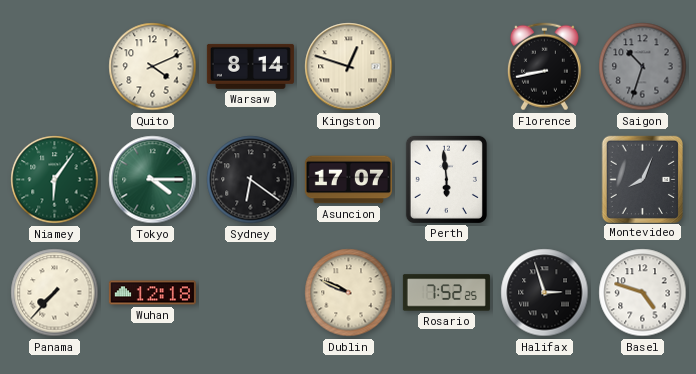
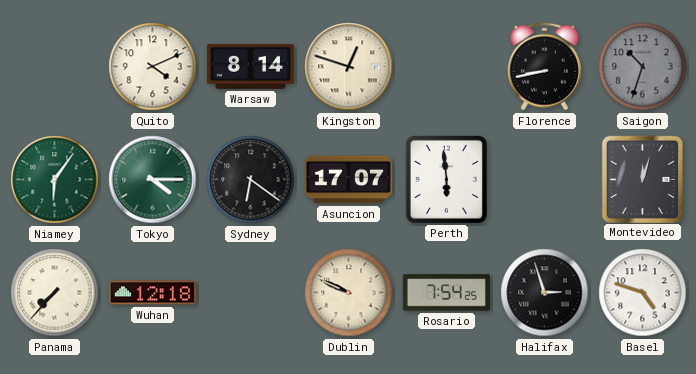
Montevideo: 8:04 -> 12:03
Rosario: 7:52 -> 7:54
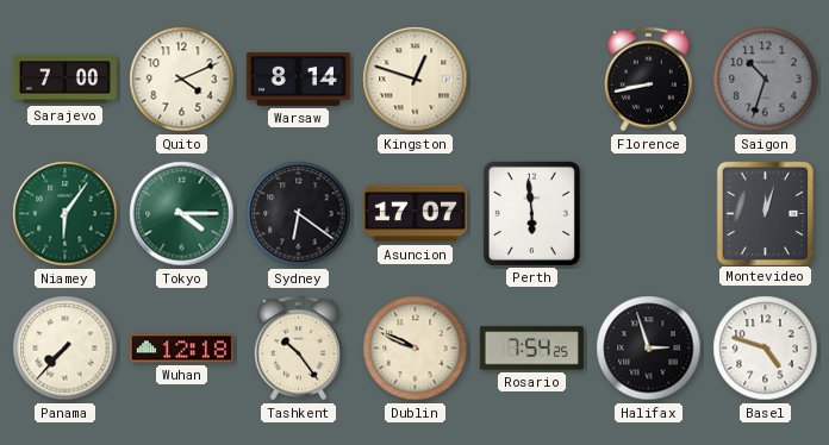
Sarajevo: none -> 7:00
Tashkent: none -> 10:24
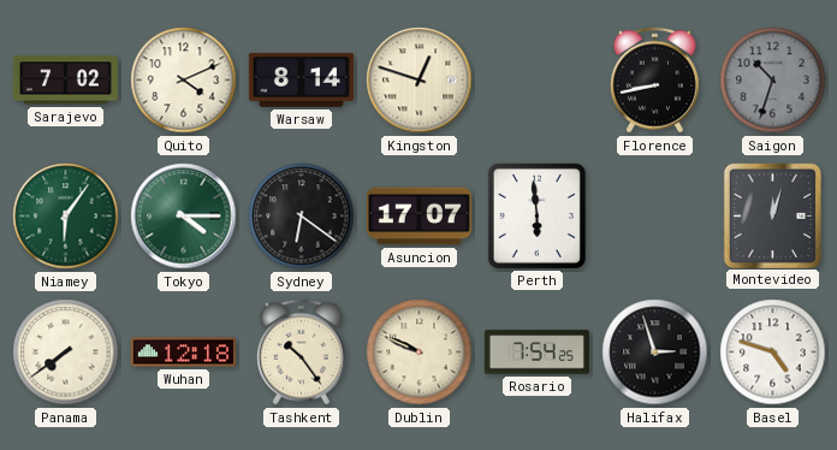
Sarajevo: 7:00 -> 7:02
Panama: 7:37 -> 7:39
